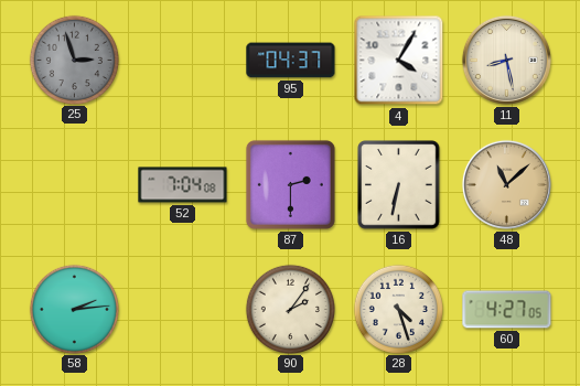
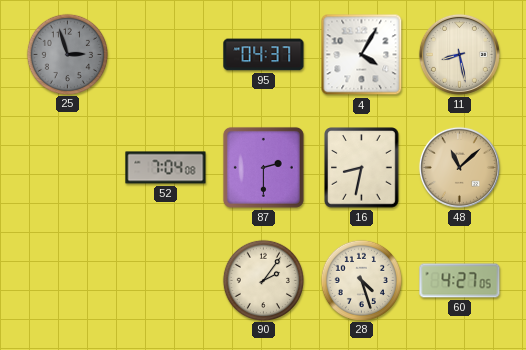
16: 6:32 -> 8:32
58: 2:14 -> none
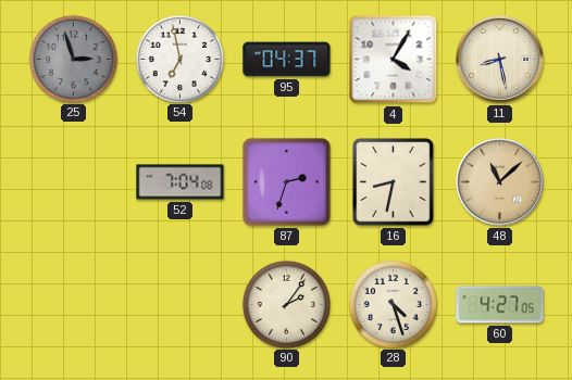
54: none -> 6:58
87: 2:30 -> 2:33
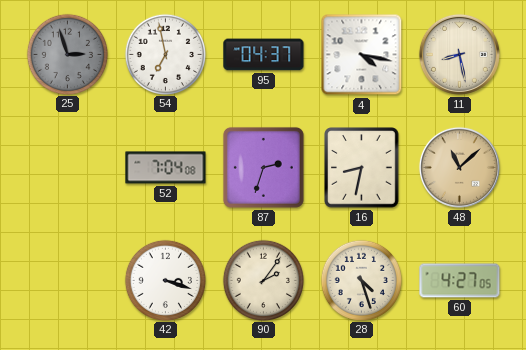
4: 4:05 -> 4:17
42: none -> 3:18
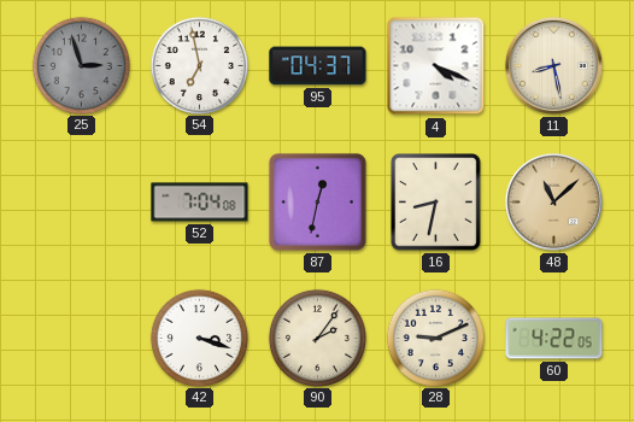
4: 4:17 -> 4:19
87: 2:33 -> 12:32
28: 4:27 -> 9:11
60: 4:27 -> 4:22
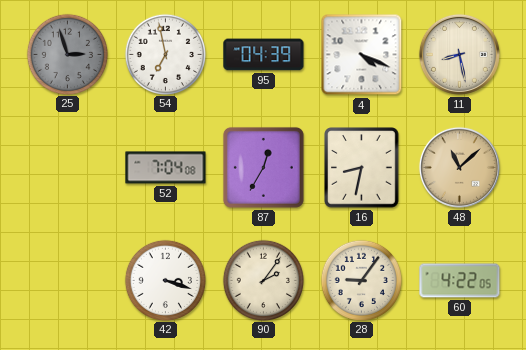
95: 04:37 -> 04:39
87: 12:32 -> 12:35
28: 9:11 -> 9:06
